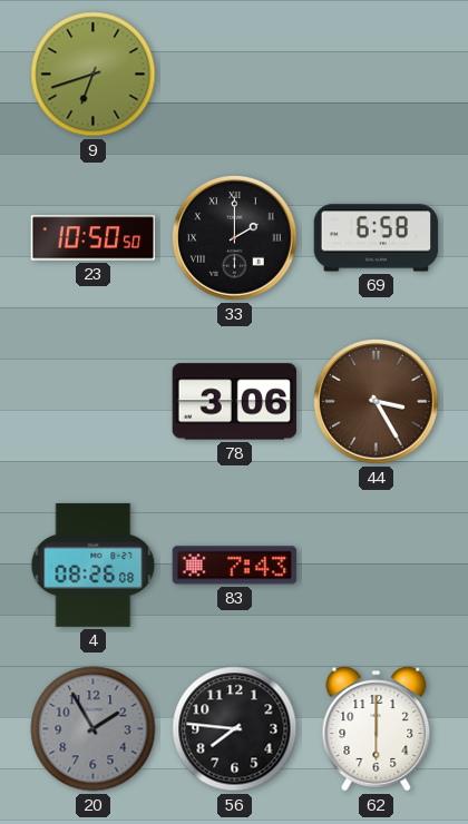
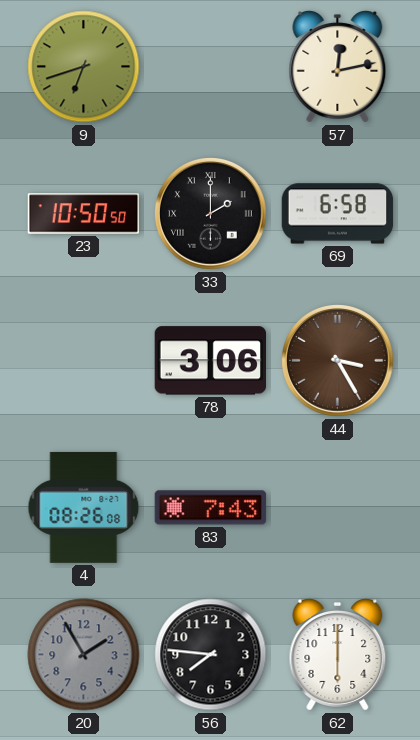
57: none -> 12:13
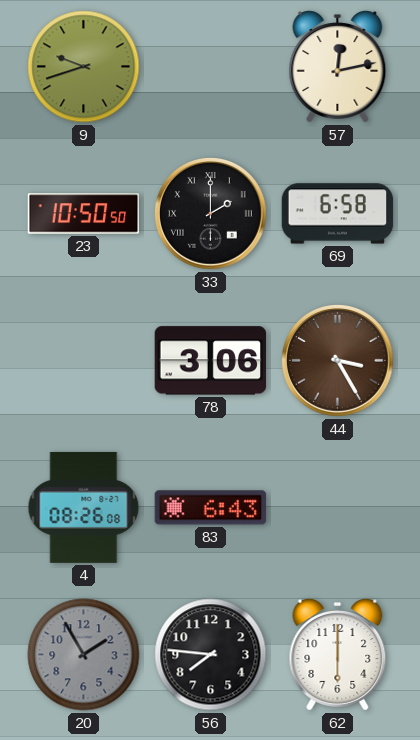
9: 6:42 -> 9:42
83: 7:43 -> 6:43
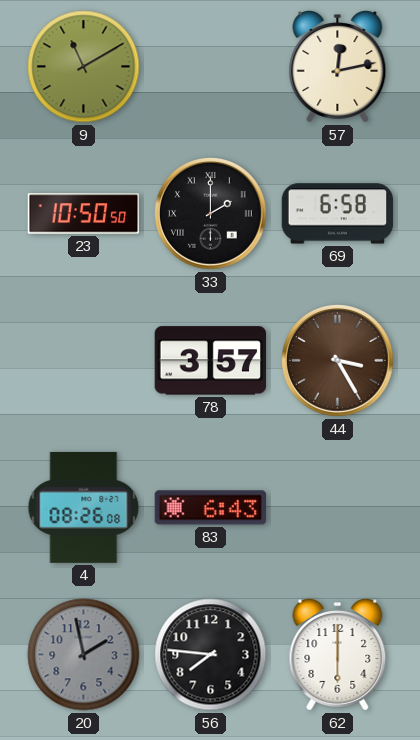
9: 9:42 -> 11:10
78: 3:06 -> 3:57
20: 1:55 -> 1:58
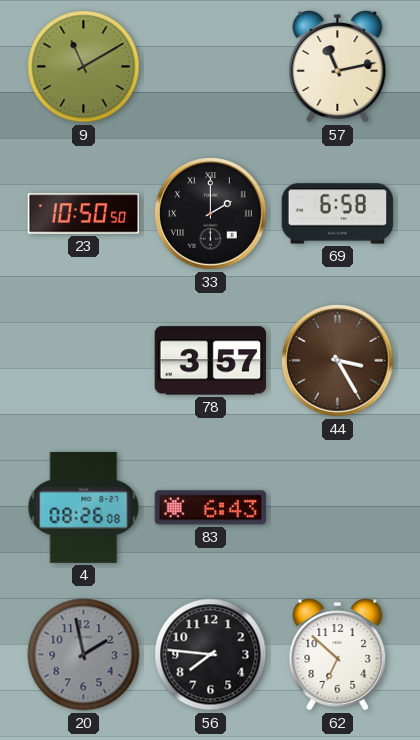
57: 12:13 -> 11:13
62: 6:00 -> 6:52
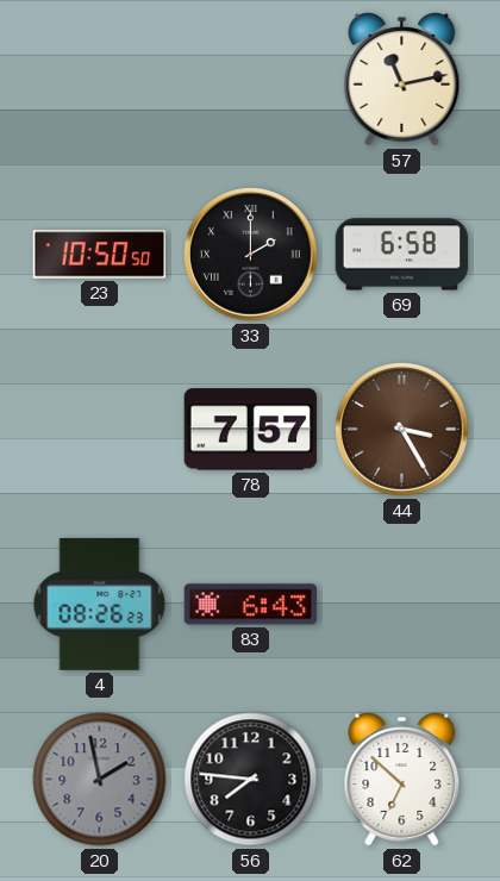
9: 11:10 -> none
78: 3:57 -> 7:57
4: 08:26:08 -> 08:26:23
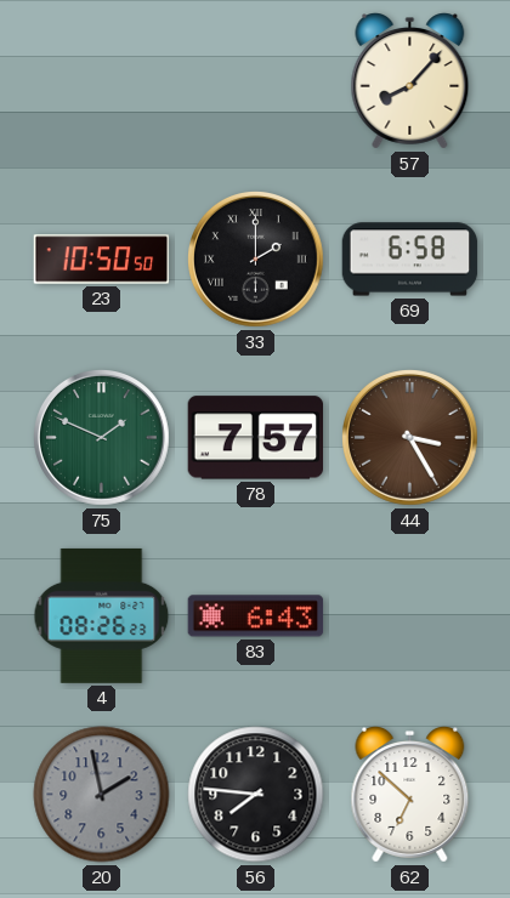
57: 11:13 -> 8:07
75: none -> 1:49
